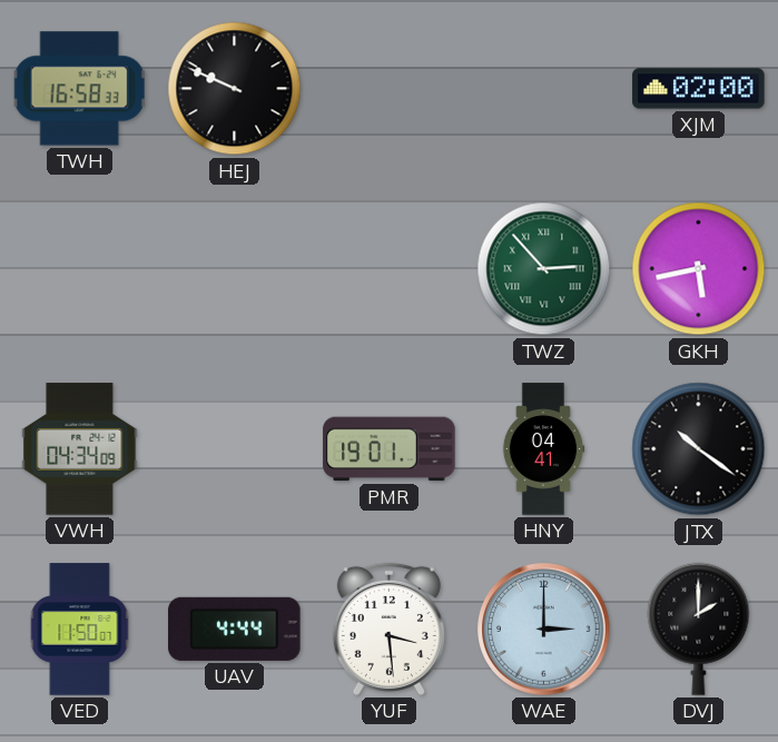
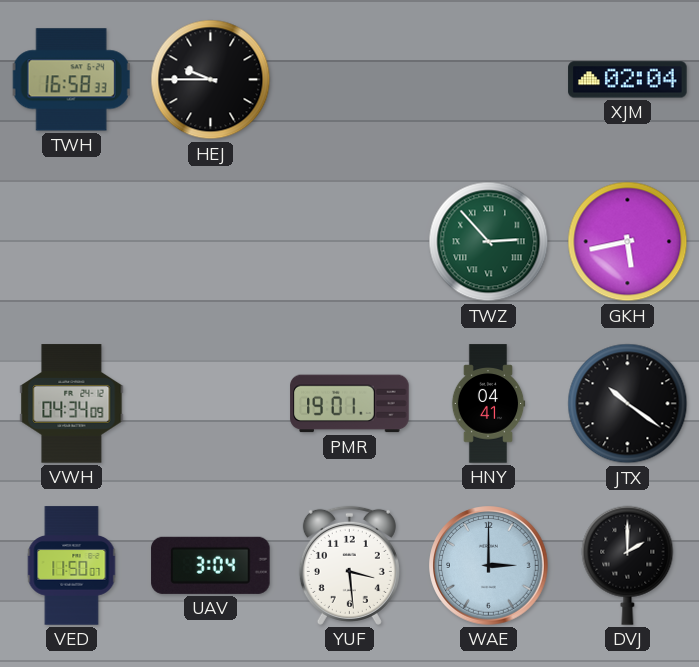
HEJ: 9:49 -> 9:45
XJM: 02:00 -> 02:04
UAV: 4:44 -> 3:04
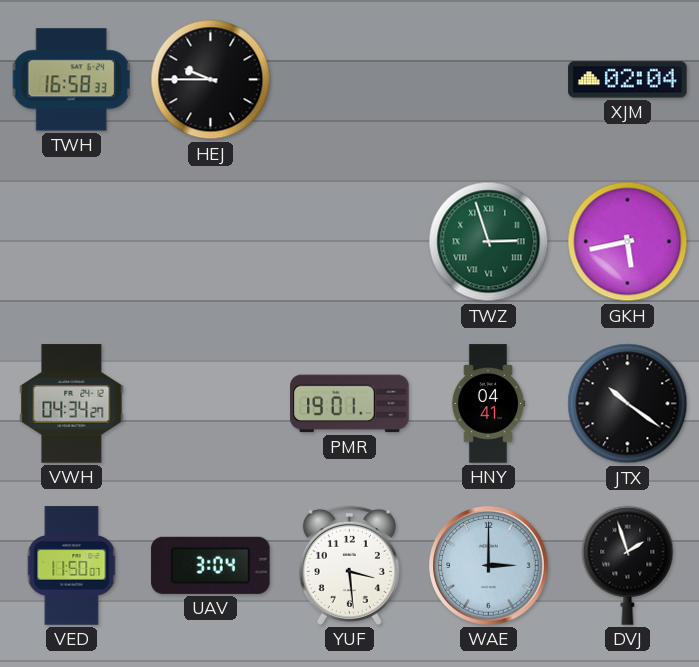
TWZ: 2:53 -> 2:57
VWH: 04:34:09 -> 04:34:27
DVJ: 2:00 -> 1:57
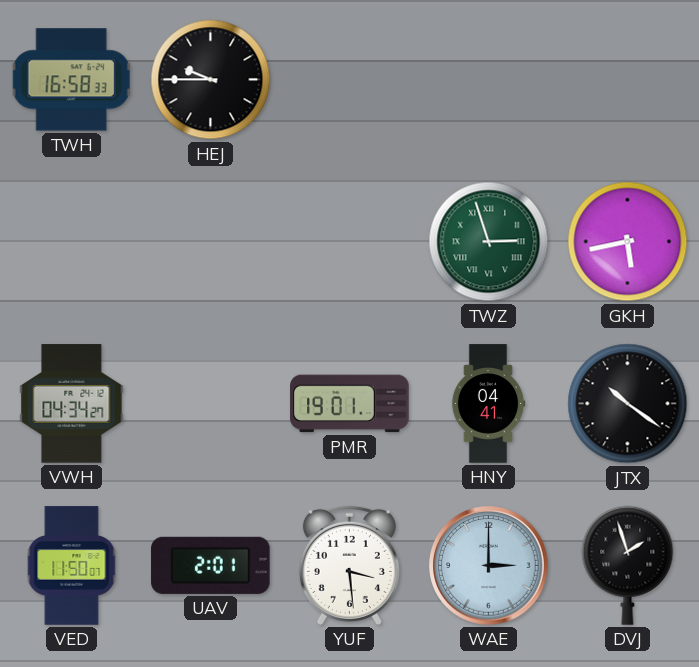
XJM: 02:04 -> none
UAV: 3:04 -> 2:01
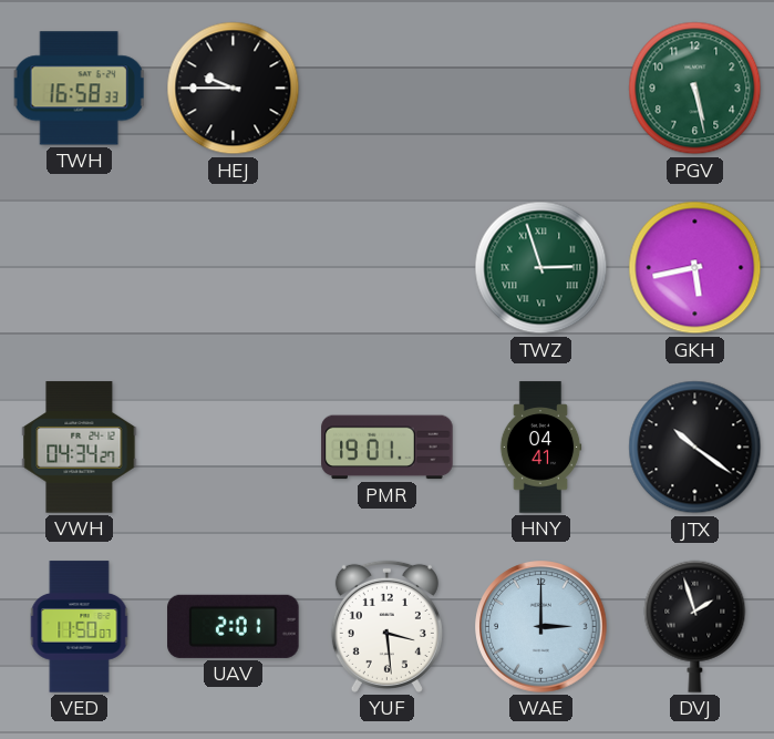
PGV: none -> 5:28
